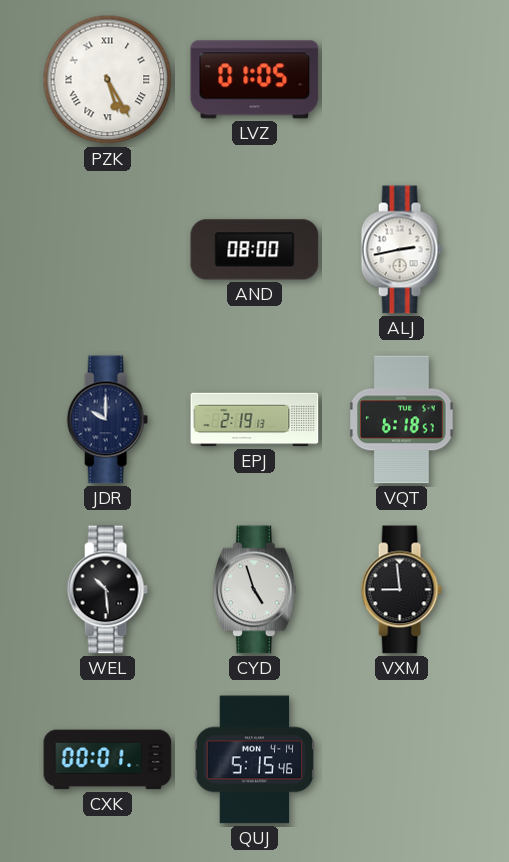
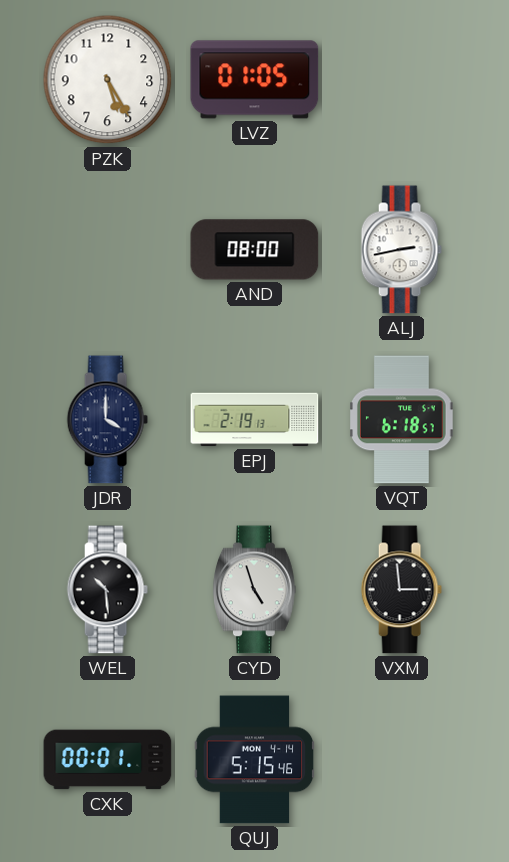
PZK numerals: Roman -> Arabic
JDR: 10:00 -> 4:00
VXM: 8:59 -> 2:59
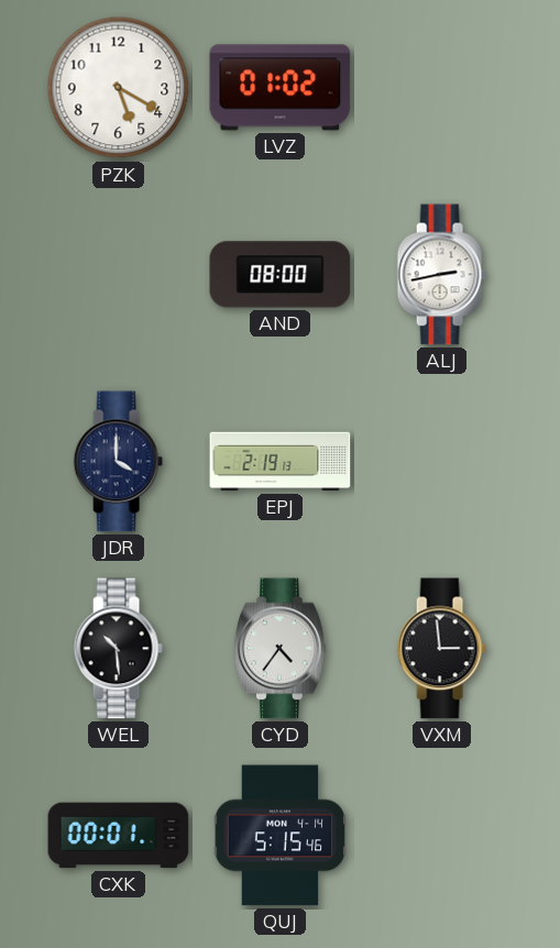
PZK: 5:25 -> 5:20
LVZ: 01:05 -> 01:02
VQT: 6:18 -> none
CYD: 4:57 -> 4:36
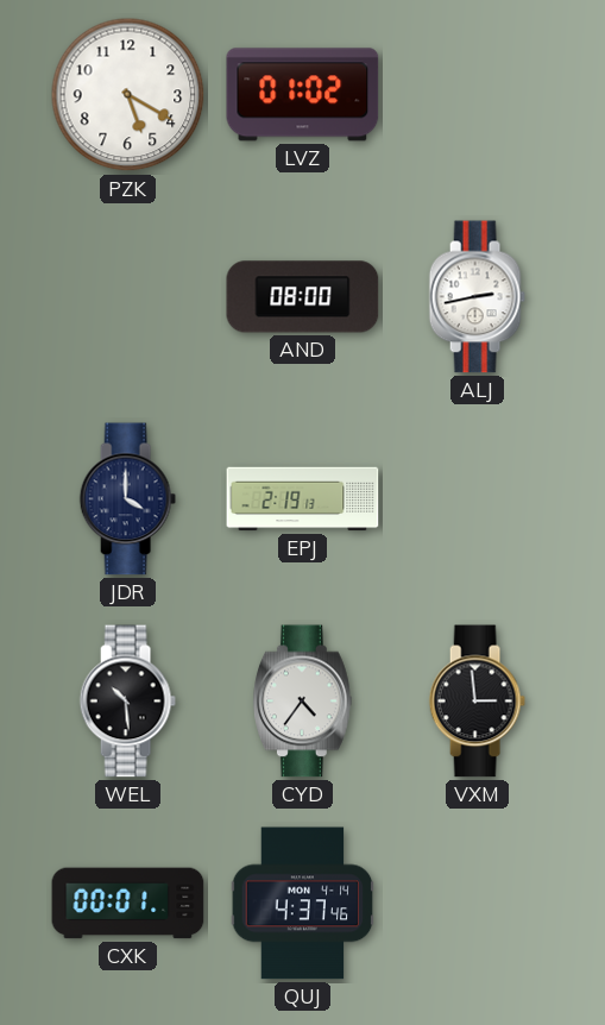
QUJ: 5:15 -> 4:37
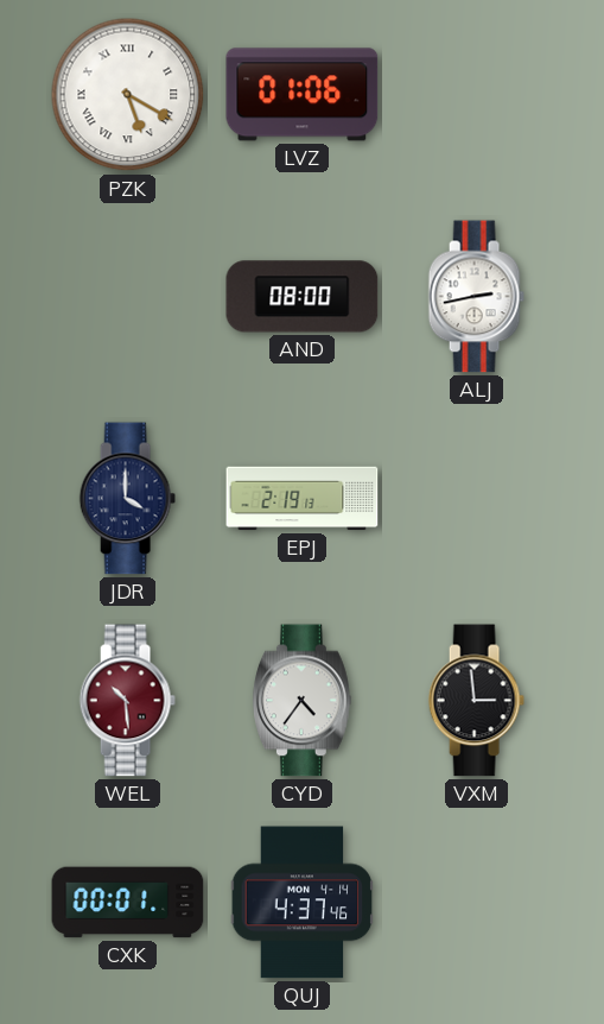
PZK numerals: Arabic -> Roman
LVZ: 01:02 -> 01:06
WEL dial: black -> burgundy
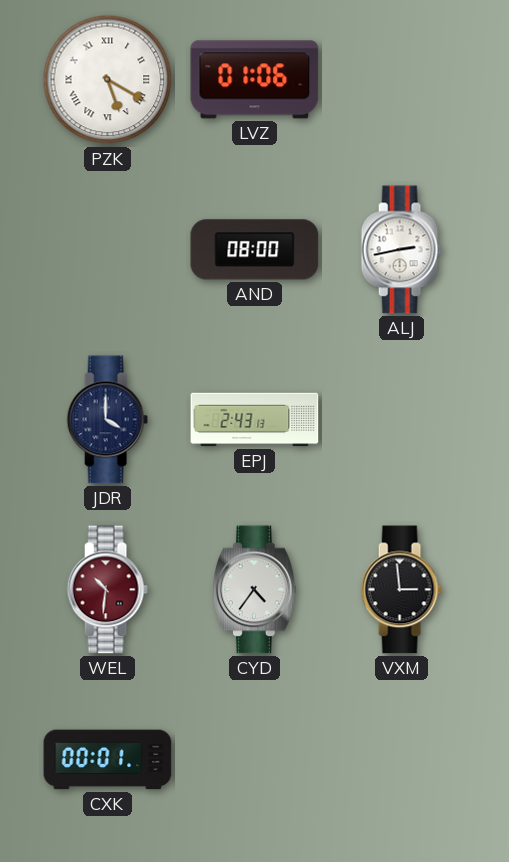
EPJ: 2:19 -> 2:43
WEL: 10:29 -> 10:31
QUJ: 4:37 -> none
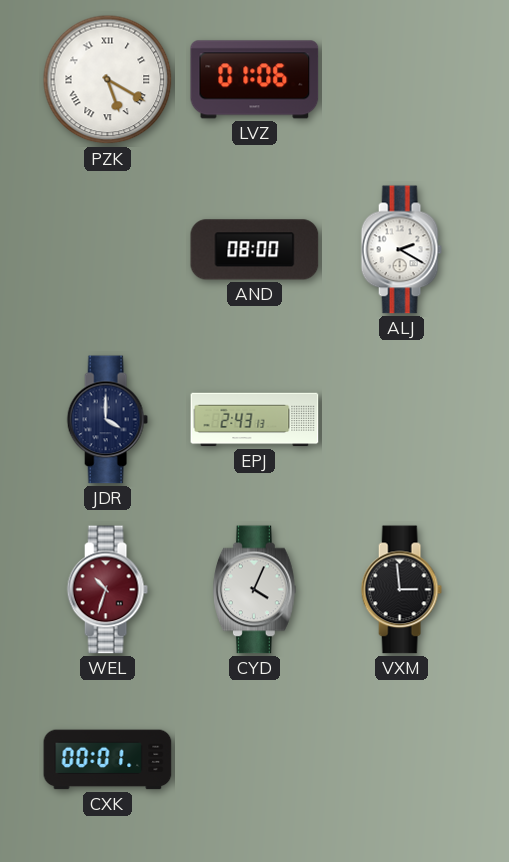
ALJ: 2:43 -> 2:20
WEL: 10:31 -> 10:33
CYD: 4:36 -> 4:04
